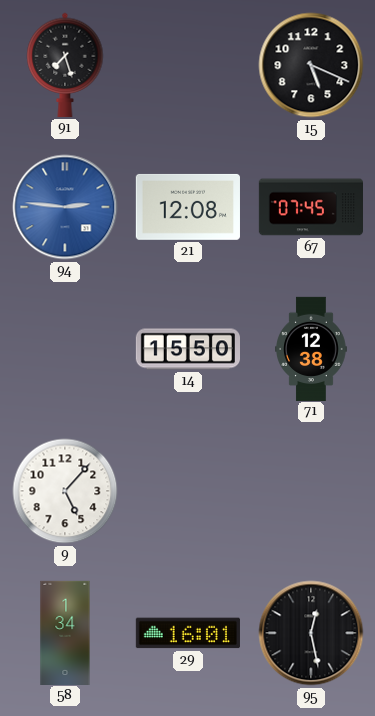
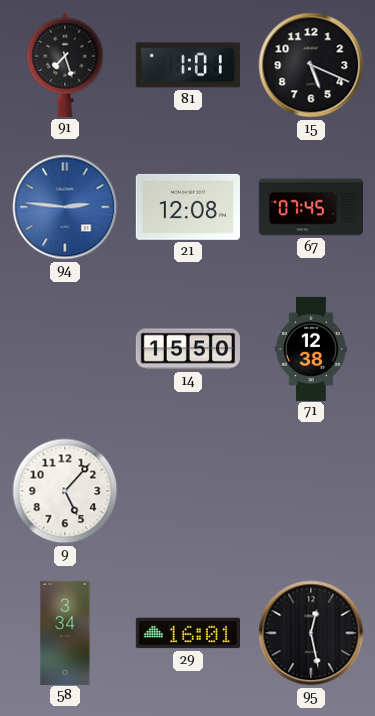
81: none -> 1:01
58: 1:34 -> 3:34
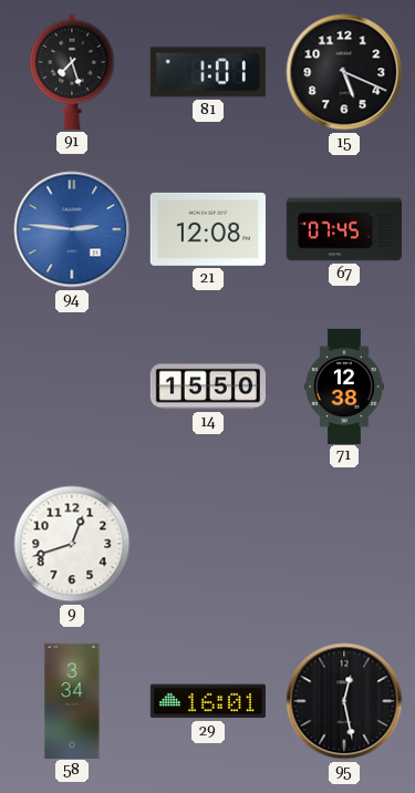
9: 5:07 -> 12:42
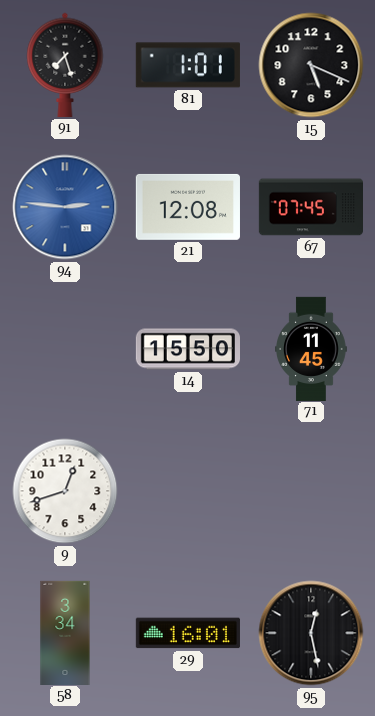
71: 12:38 -> 11:45
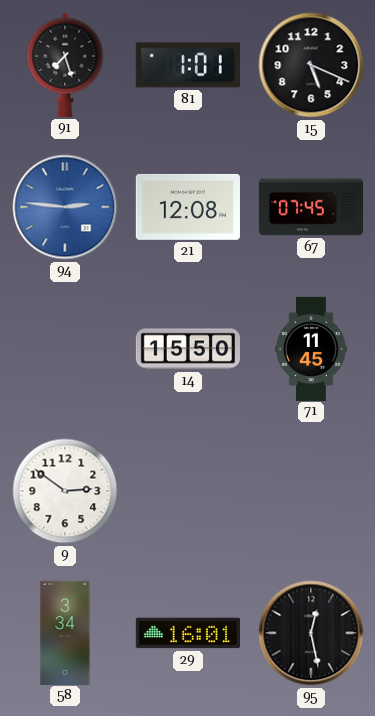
9: 12:42 -> 2:51
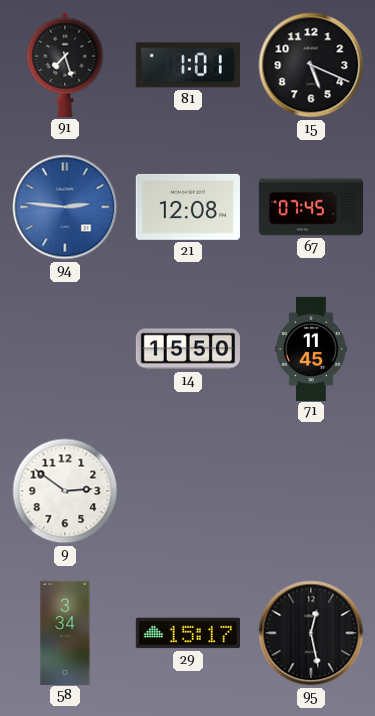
29: 16:01 -> 15:17
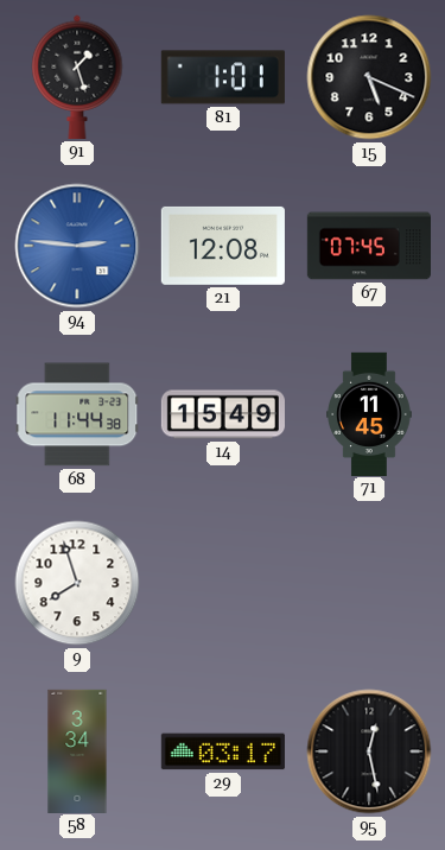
91: 7:27 -> 1:27
68: none -> 11:44
14: 15:50 -> 15:49
9: 2:51 -> 7:57
29: 15:17 -> 03:17
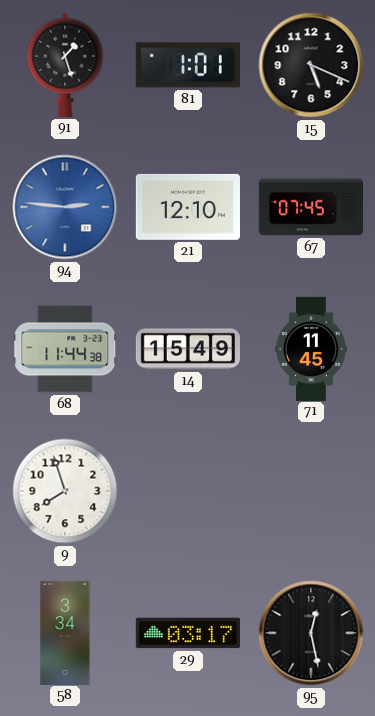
21: 12:08 -> 12:10
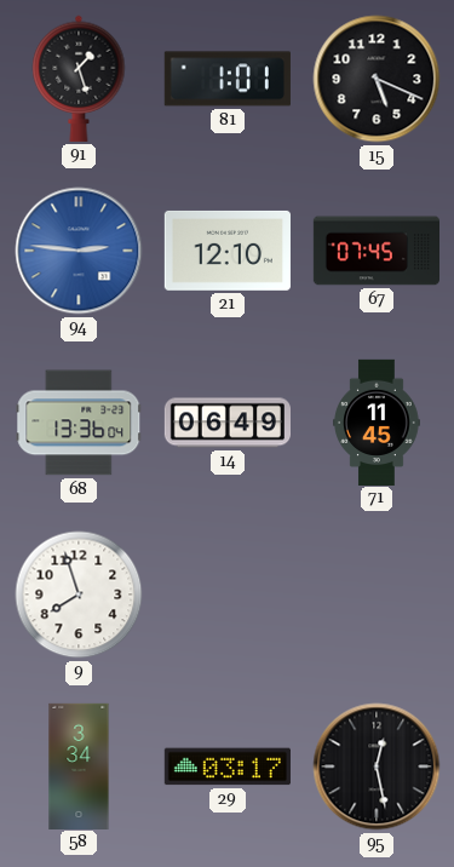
68: 11:44 -> 13:36
14: 15:49 -> 06:49
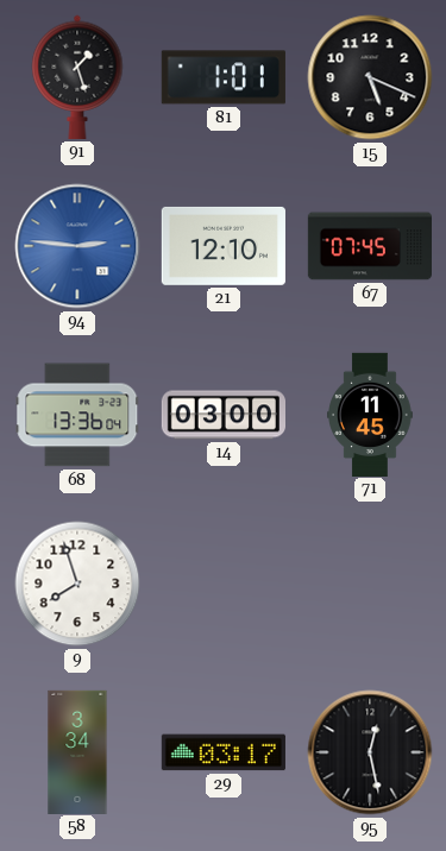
14: 06:49 -> 03:00
